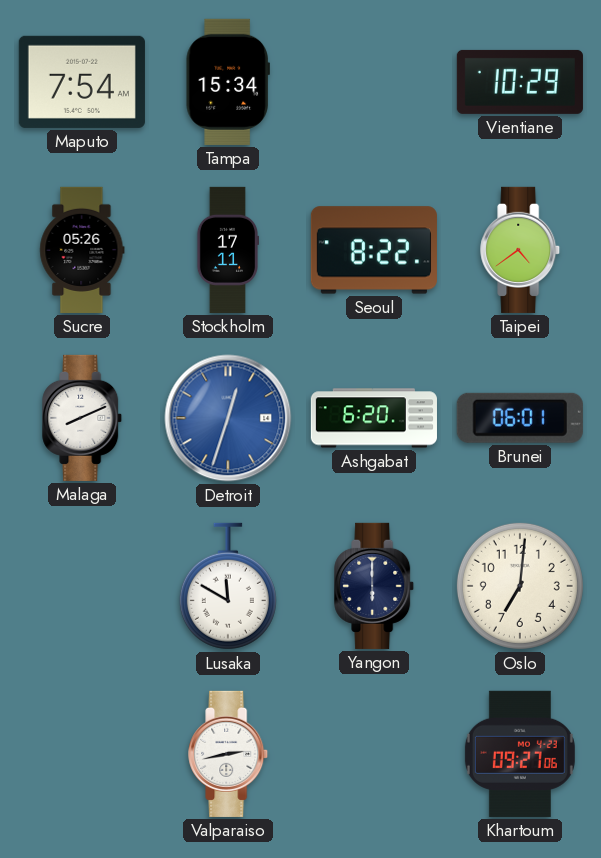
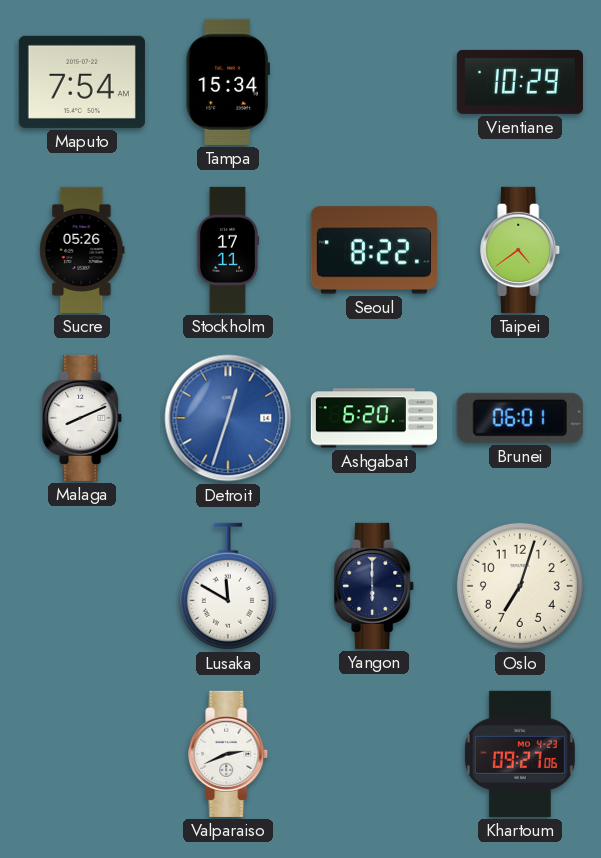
Oslo: 7:01 -> 7:03
Valparaiso: 2:43 -> 2:41
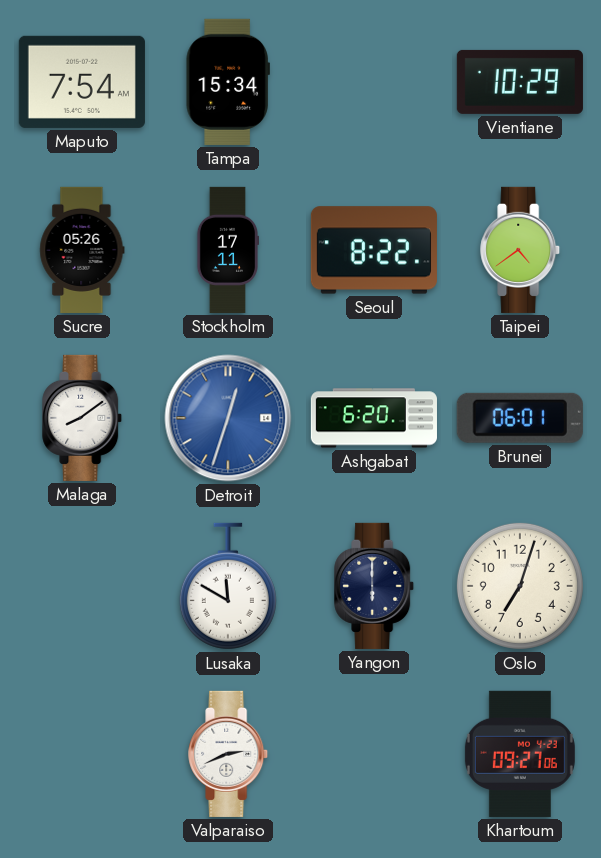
Malaga: 8:11 -> 8:09
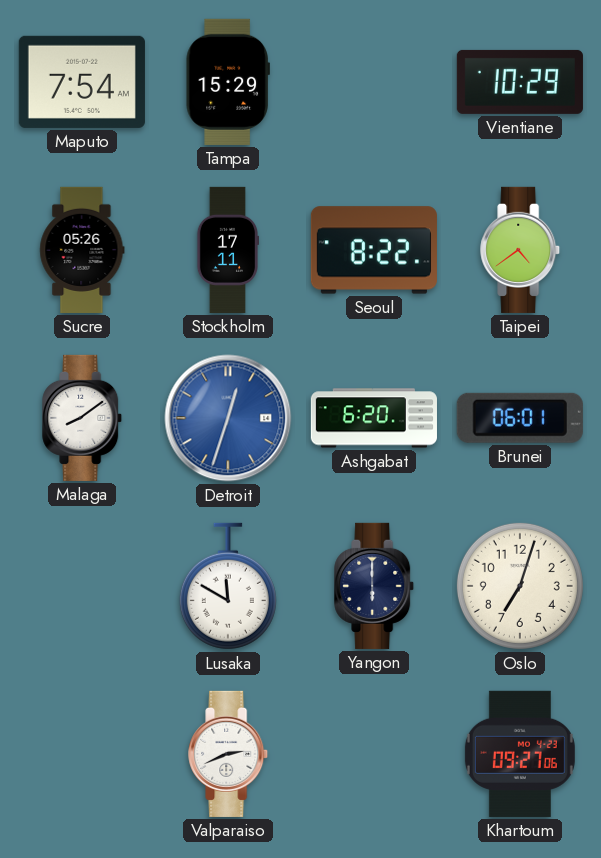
Tampa: 15:34 -> 15:29
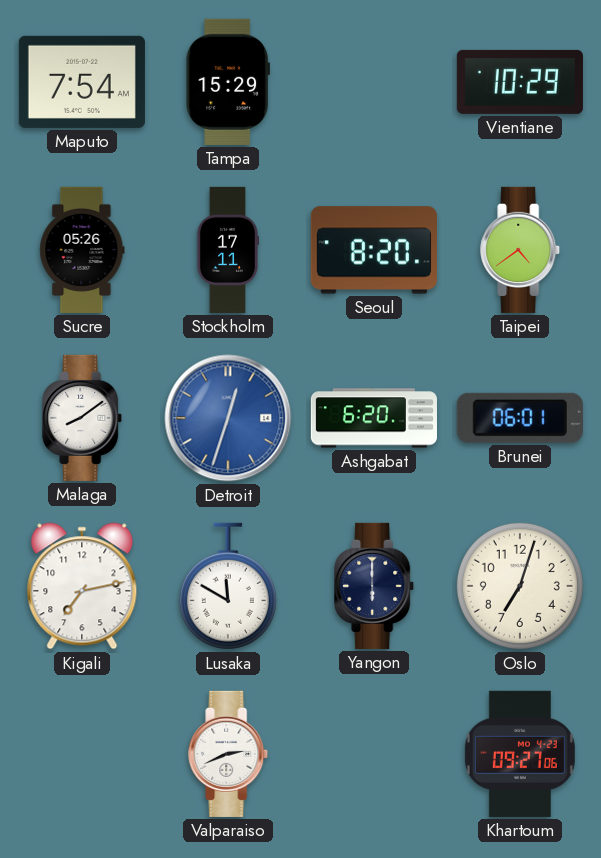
Seoul: 8:22 -> 8:20
Kigali: none -> 7:13
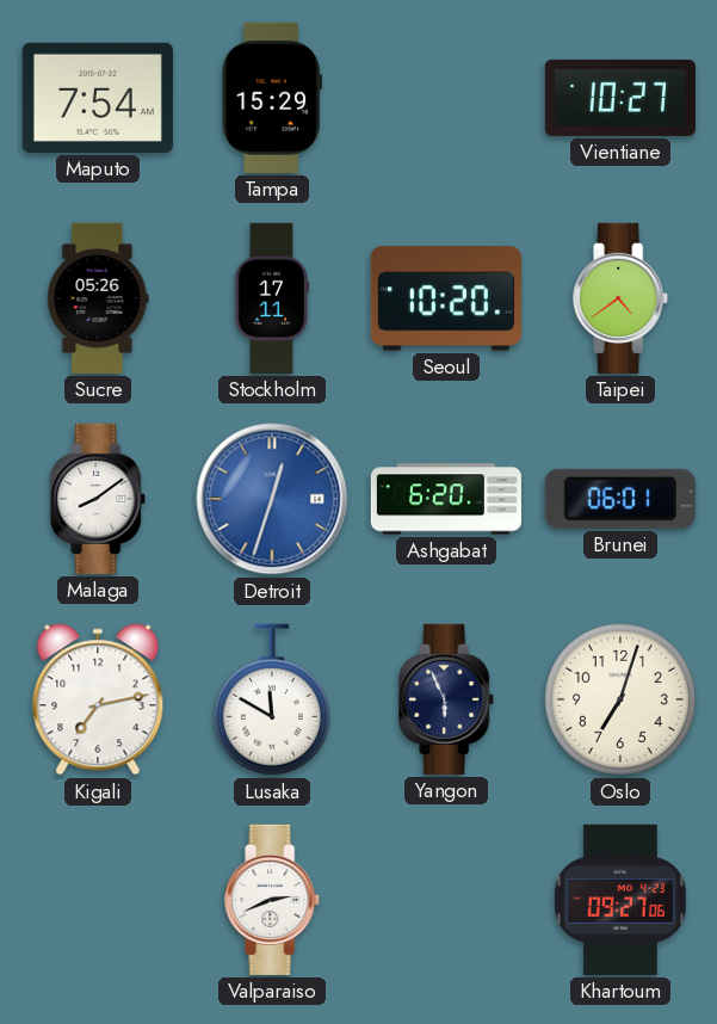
Vientiane: 10:29 -> 10:27
Seoul: 8:20 -> 10:20
Yangon: 6:00 -> 5:56
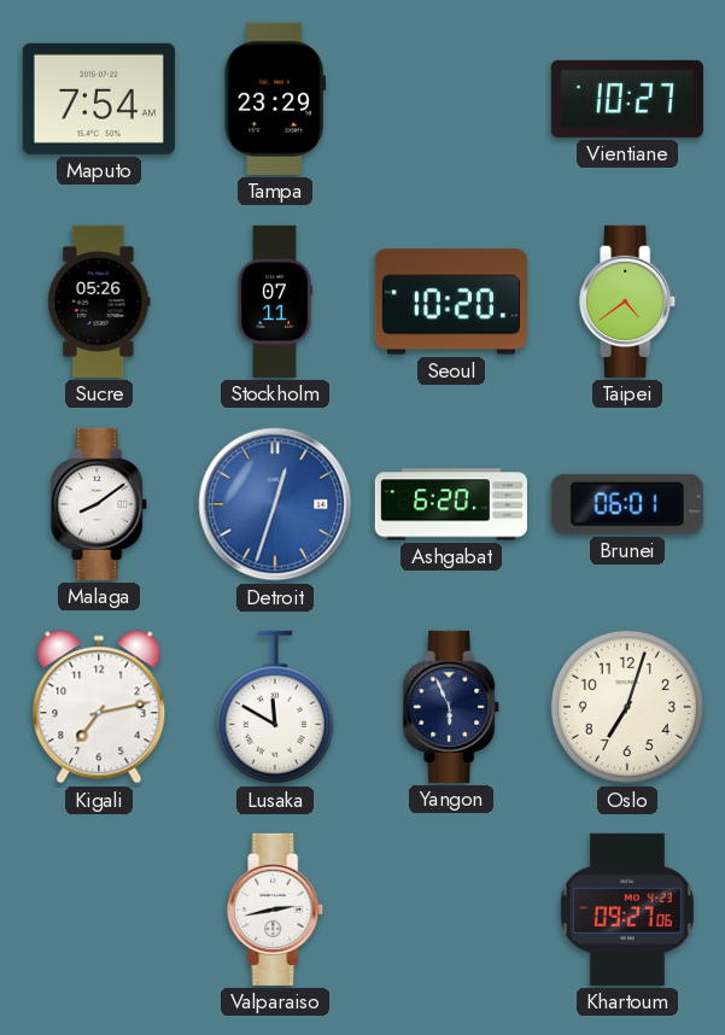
Tampa: 15:29 -> 23:29
Stockholm: 17:11 -> 07:11
Valparaiso: 2:41 -> 2:43
